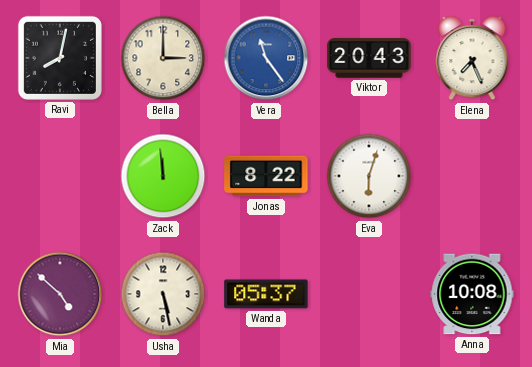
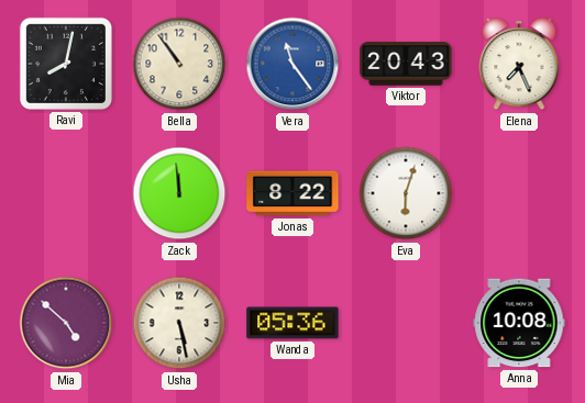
Bella: 3:00 -> 10:54
Wanda: 05:37 -> 05:36
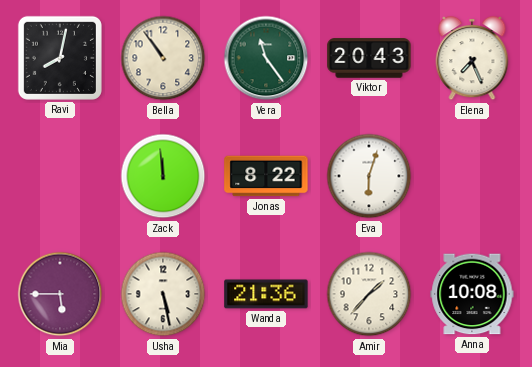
Vera dial: blue -> green
Mia: 4:52 -> 5:45
Wanda: 05:36 -> 21:36
Amir: none -> 1:37
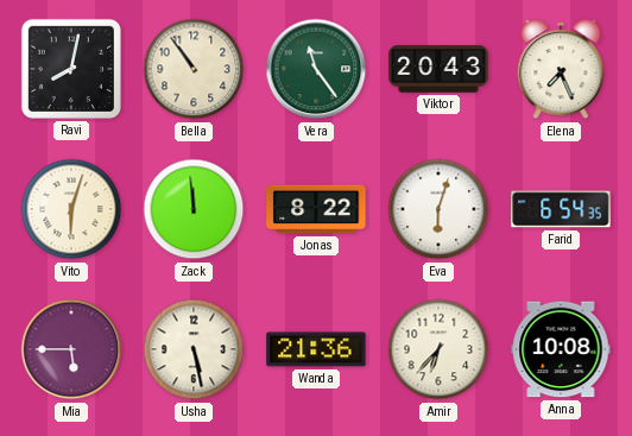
Vito: none -> 6:03
Farid: none -> 6:54
Amir: 1:37 -> 6:37
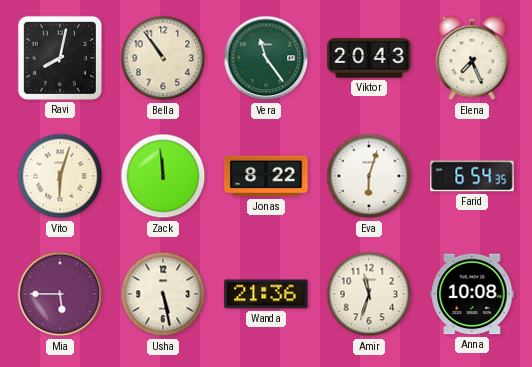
Amir: 6:37 -> 11:33
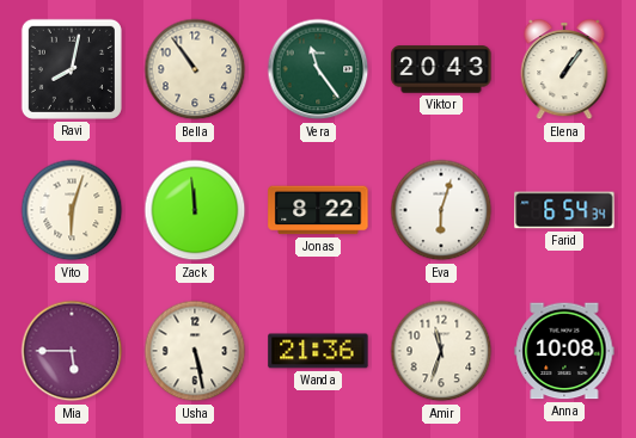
Elena: 7:26 -> 1:06
Farid: 6:54:35 -> 6:54:34
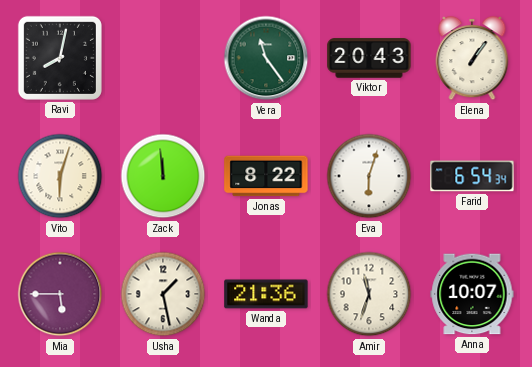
Bella: 10:54 -> none
Usha: 5:28 -> 1:28
Anna: 10:08 -> 10:07
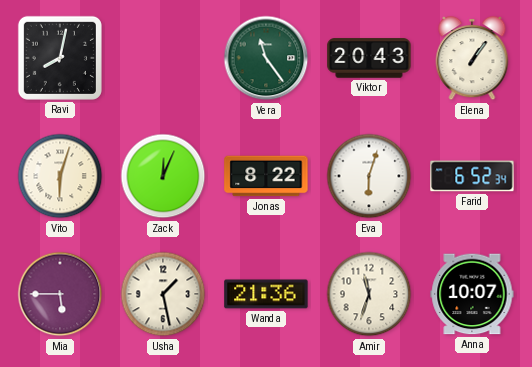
Zack: 11:59 -> 12:04
Farid: 6:54 -> 6:52
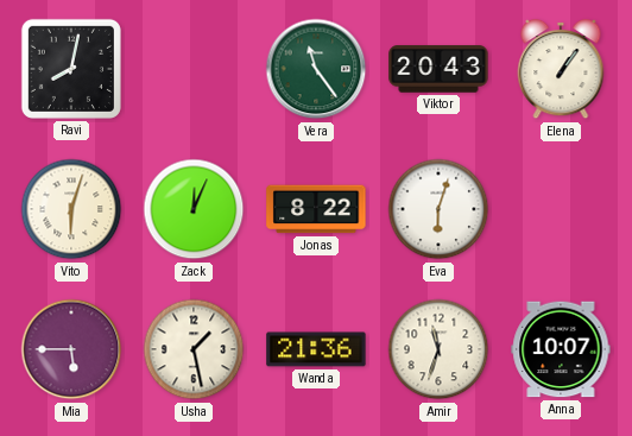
Farid: 6:52 -> none
